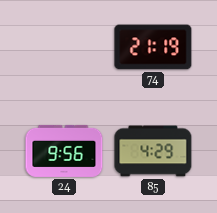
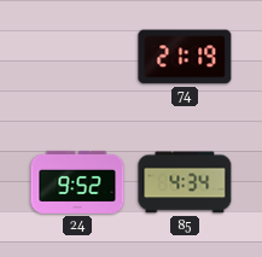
24: 9:56 -> 9:52
85: 4:29 -> 4:34
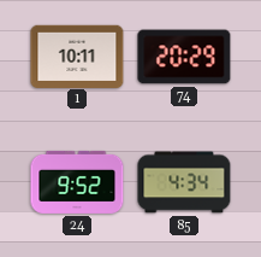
1: none -> 10:11
74: 21:19 -> 20:29
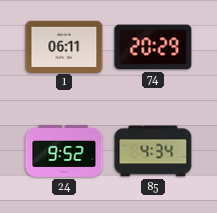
1: 10:11 -> 06:11
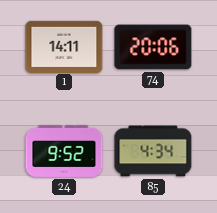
1: 06:11 -> 14:11
74: 20:29 -> 20:06
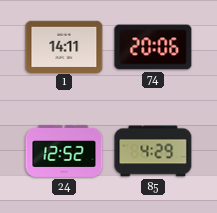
24: 9:52 -> 12:52
85: 4:34 -> 4:29
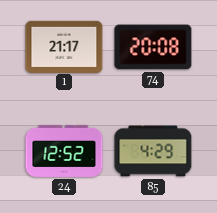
1: 14:11 -> 21:17
74: 20:06 -> 20:08
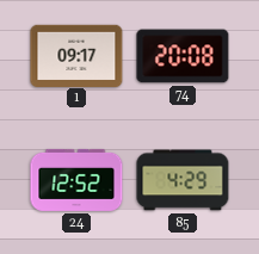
1: 21:17 -> 09:17
